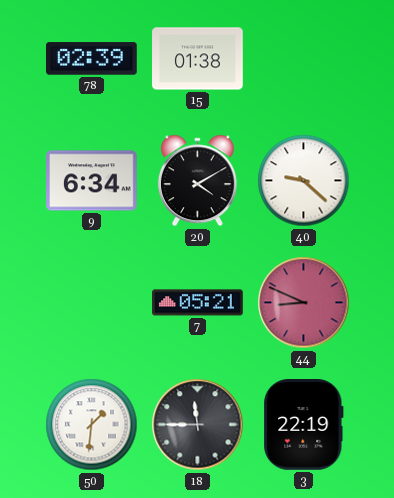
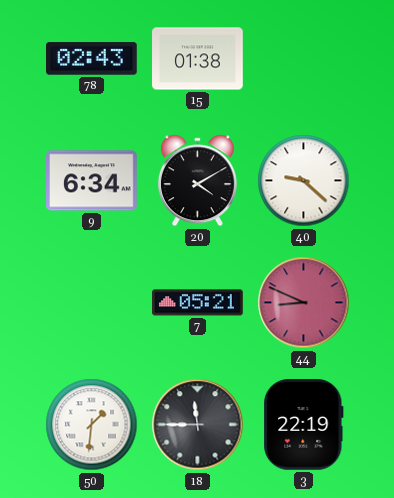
78: 02:39 -> 02:43
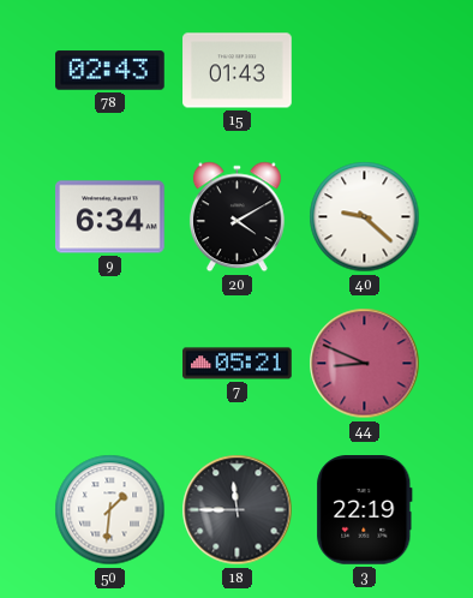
15: 01:38 -> 01:43
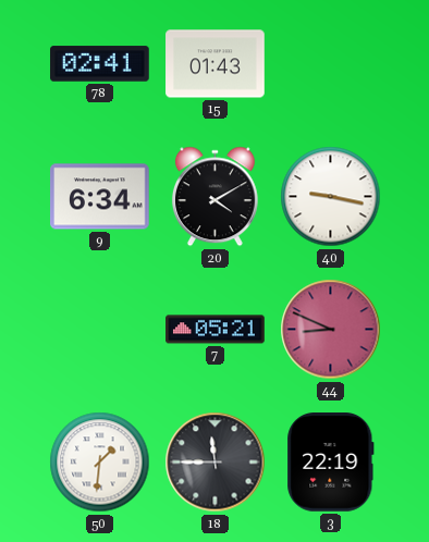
78: 02:43 -> 02:41
40: 9:22 -> 9:17
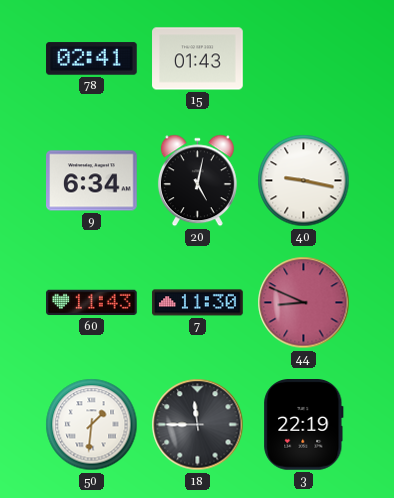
20: 4:10 -> 5:02
60: none -> 11:43
7: 05:21 -> 11:30
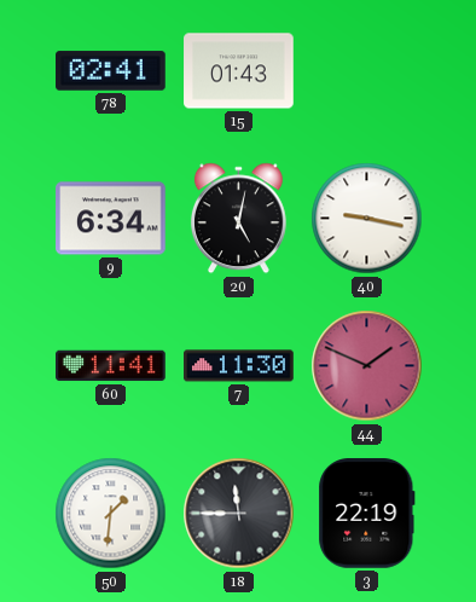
60: 11:43 -> 11:41
44: 8:49 -> 1:49
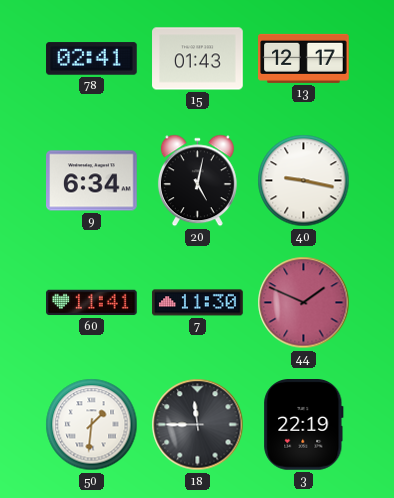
13: none -> 12:17
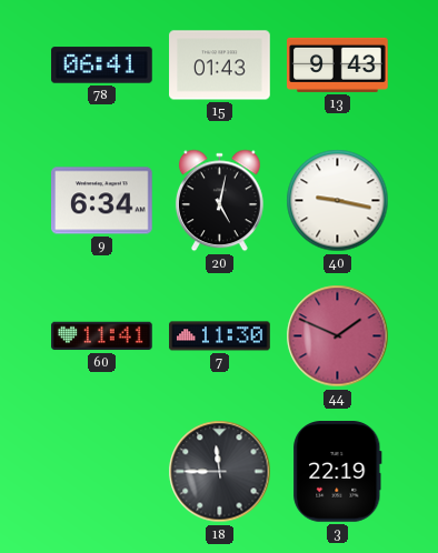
78: 02:41 -> 06:41
13: 12:17 -> 9:43
50: 1:31 -> none
